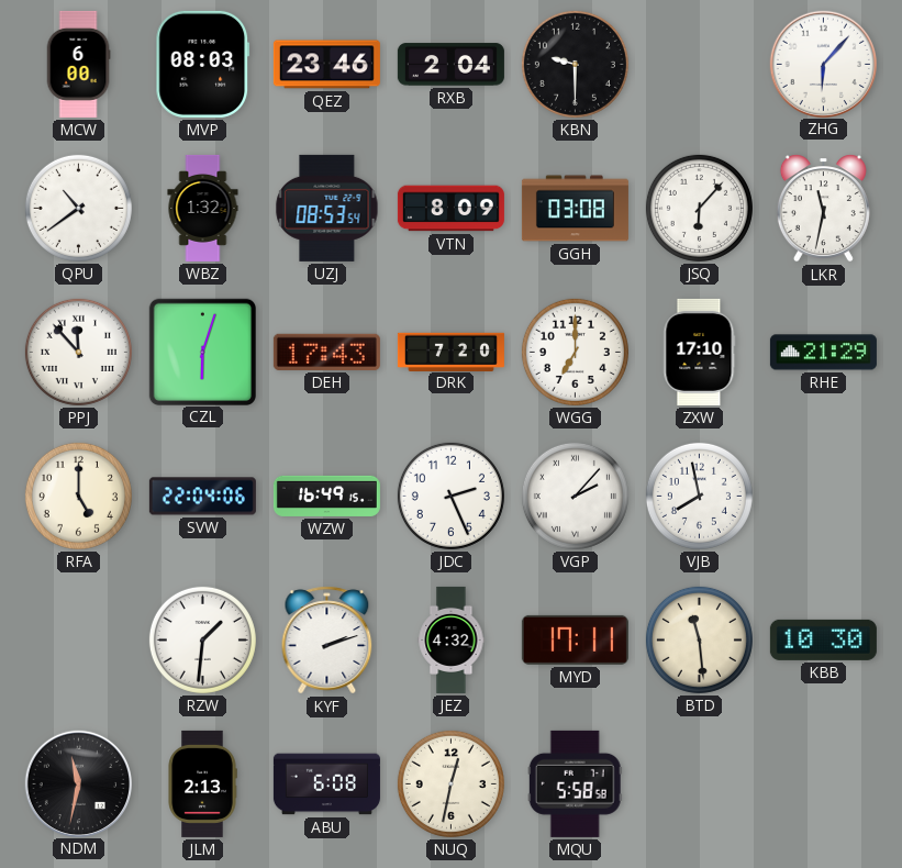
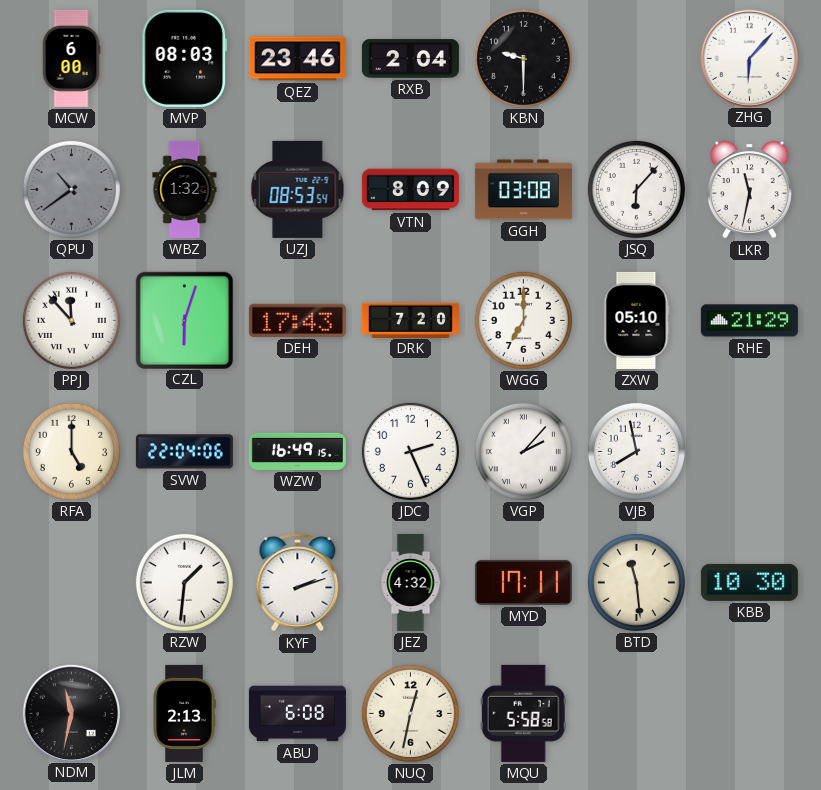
QPU dial: white -> grey
ZXW: 17:10 -> 05:10
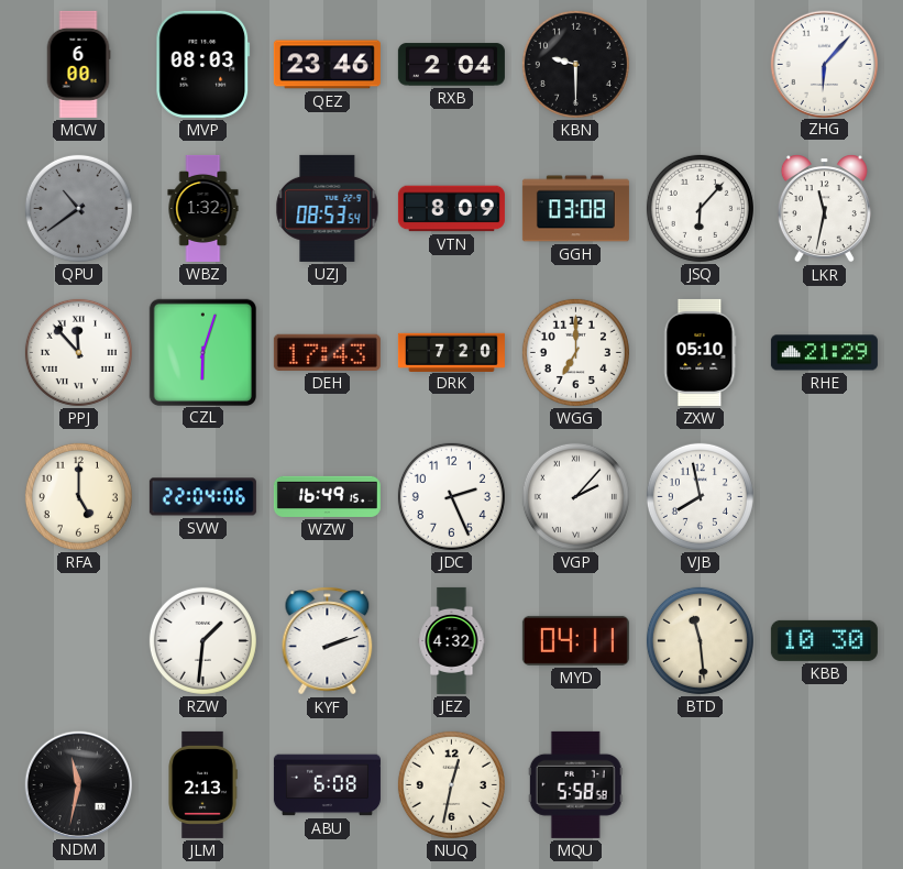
MYD: 17:11 -> 04:11
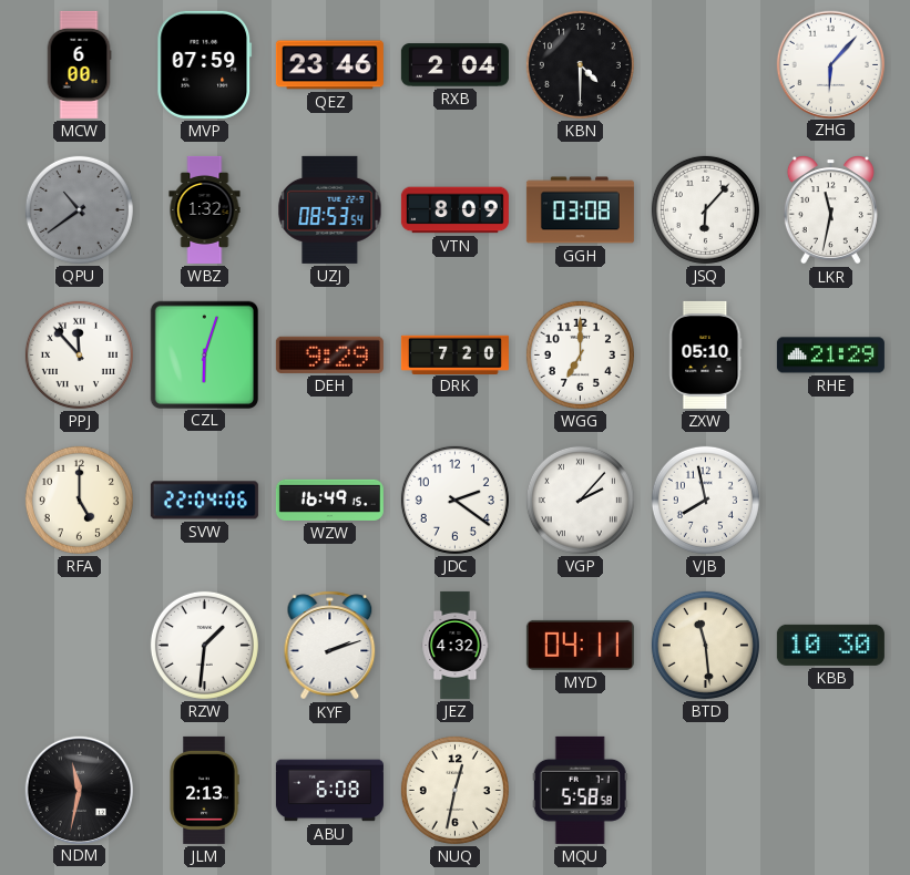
MVP: 08:03 -> 07:59
KBN: 9:30 -> 4:30
DEH: 17:43 -> 9:29
JDC: 2:26 -> 2:21
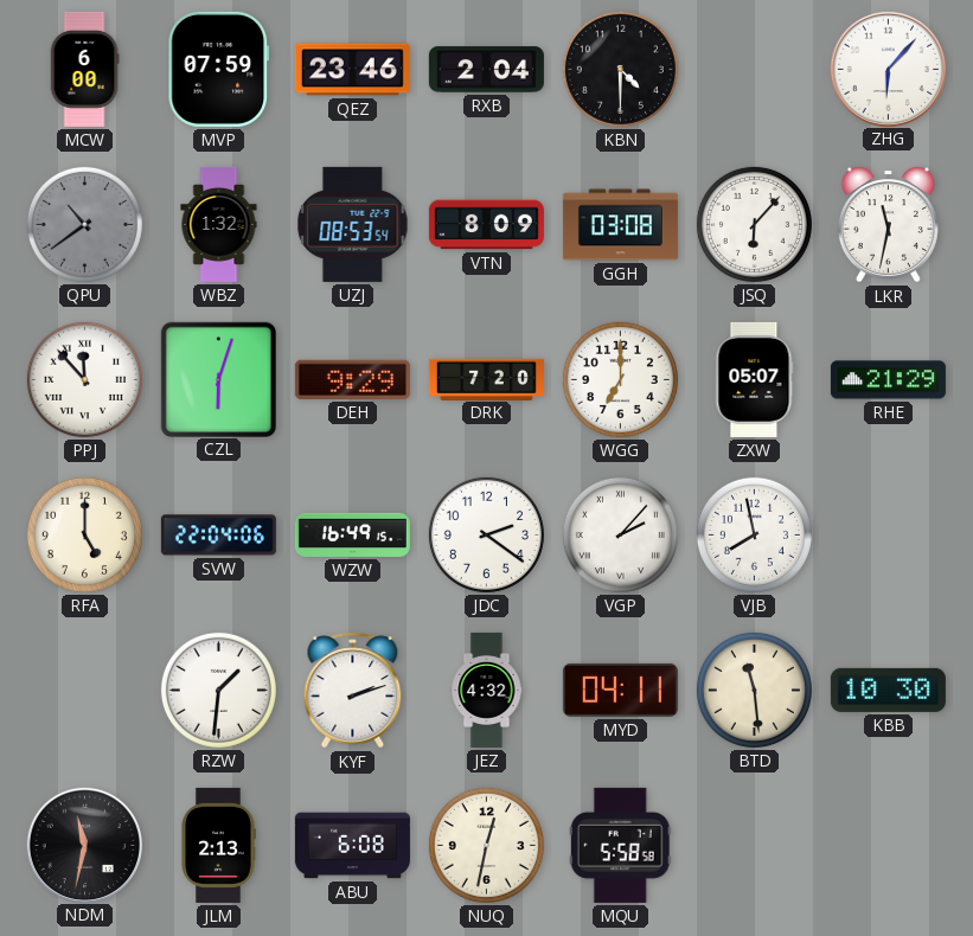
ZXW: 05:10 -> 05:07
